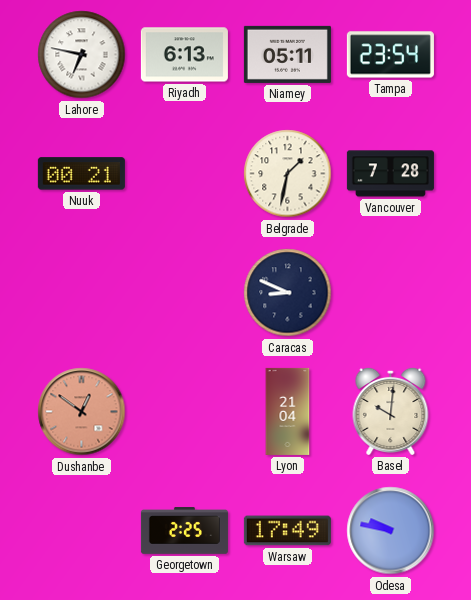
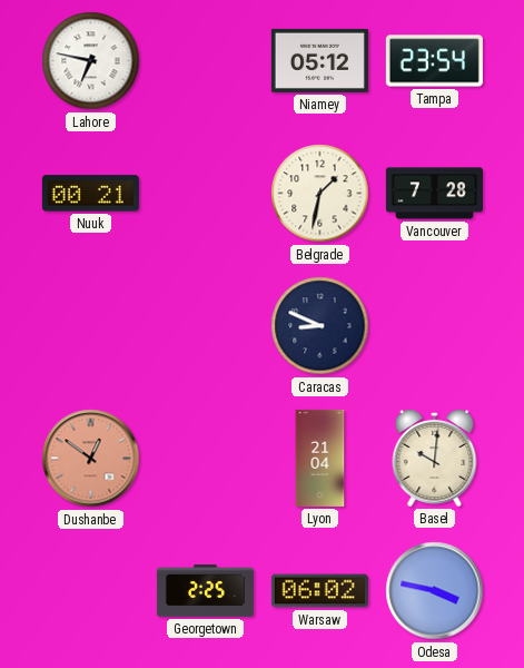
Riyadh: 6:13 -> none
Niamey: 05:11 -> 05:12
Warsaw: 17:49 -> 06:02
Odesa: 9:47 -> 3:47
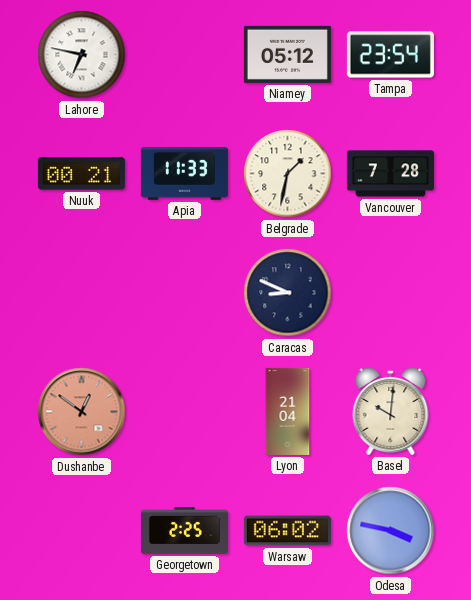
Apia: none -> 11:33
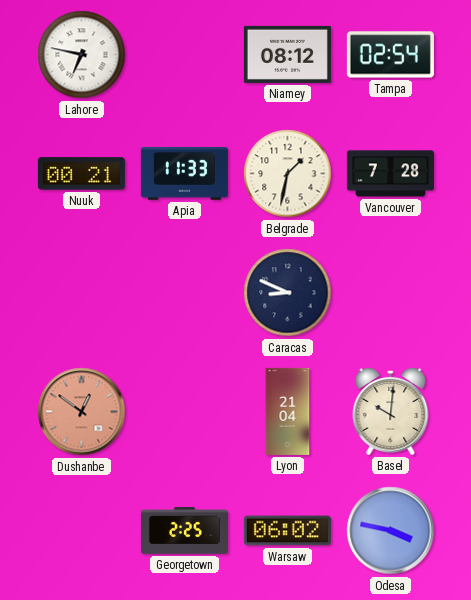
Niamey: 05:12 -> 08:12
Tampa: 23:54 -> 02:54
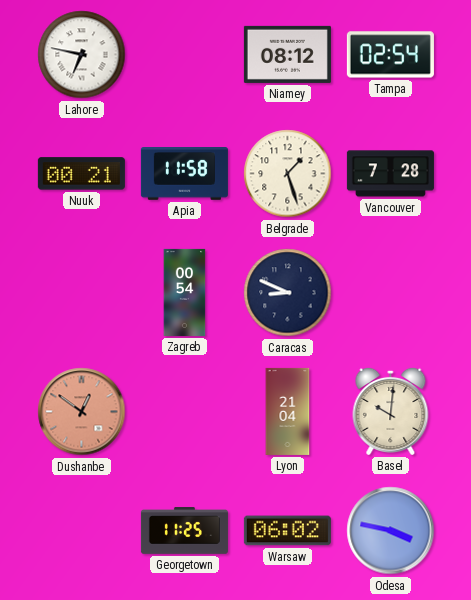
Apia: 11:33 -> 11:58
Belgrade: 1:32 -> 1:27
Zagreb: none -> 00:54
Georgetown: 2:25 -> 11:25
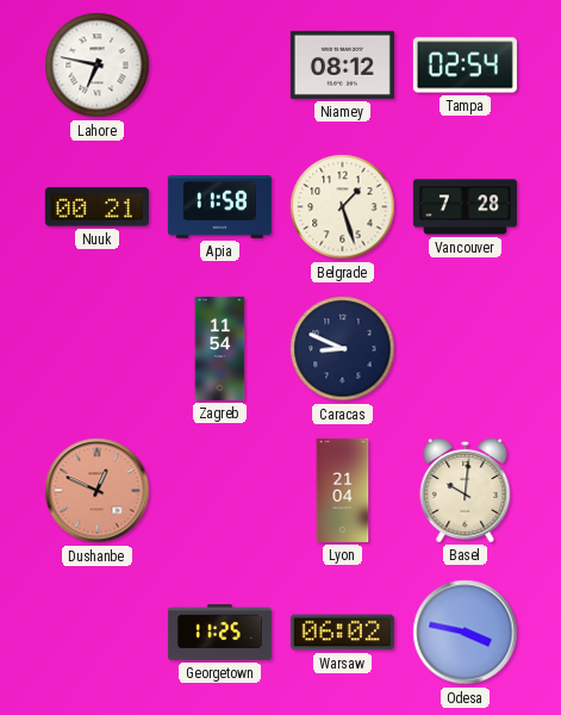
Zagreb: 00:54 -> 11:54
Dushanbe: 12:51 -> 12:49
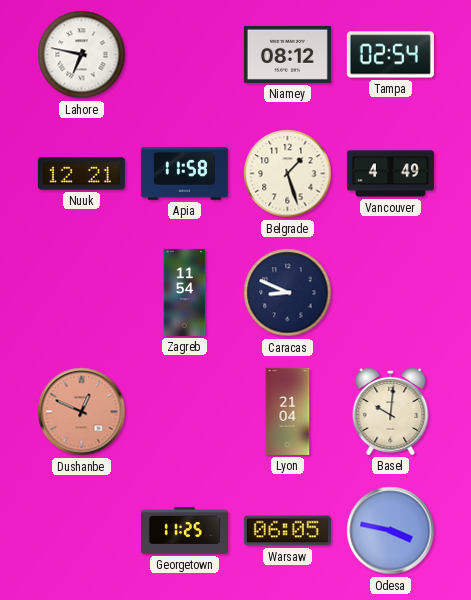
Nuuk: 00:21 -> 12:21
Vancouver: 7:28 -> 4:49
Warsaw: 06:02 -> 06:05
